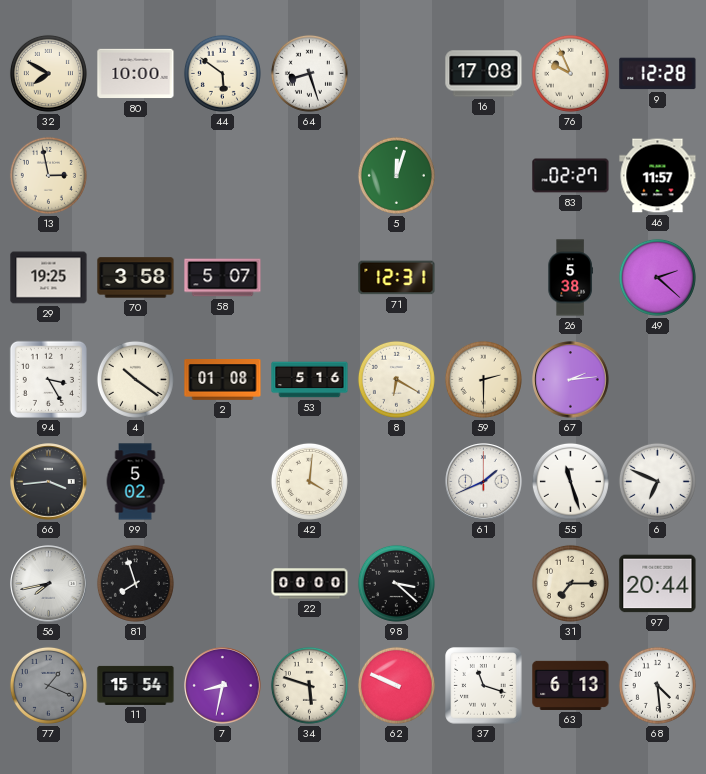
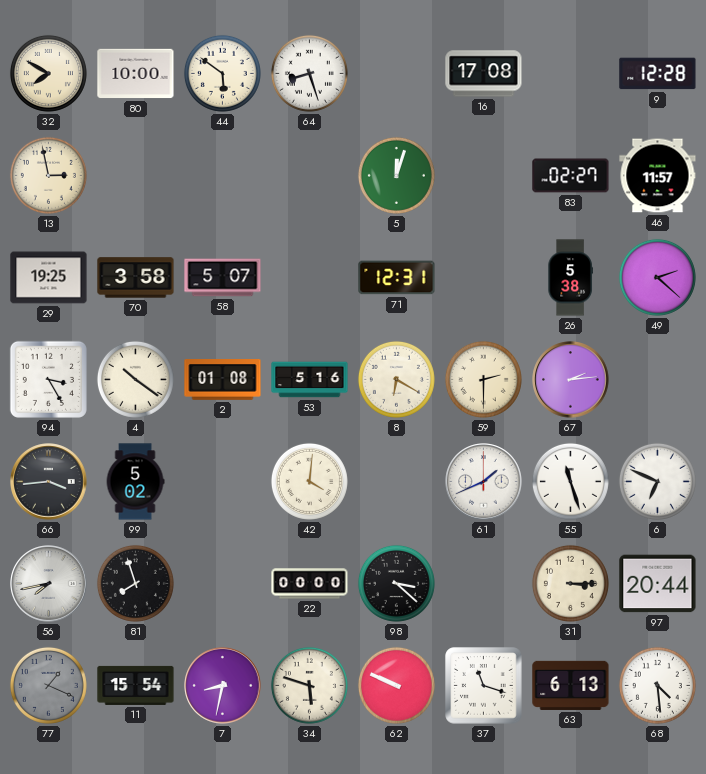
76: 9:56 -> none
31: 7:15 -> 3:15
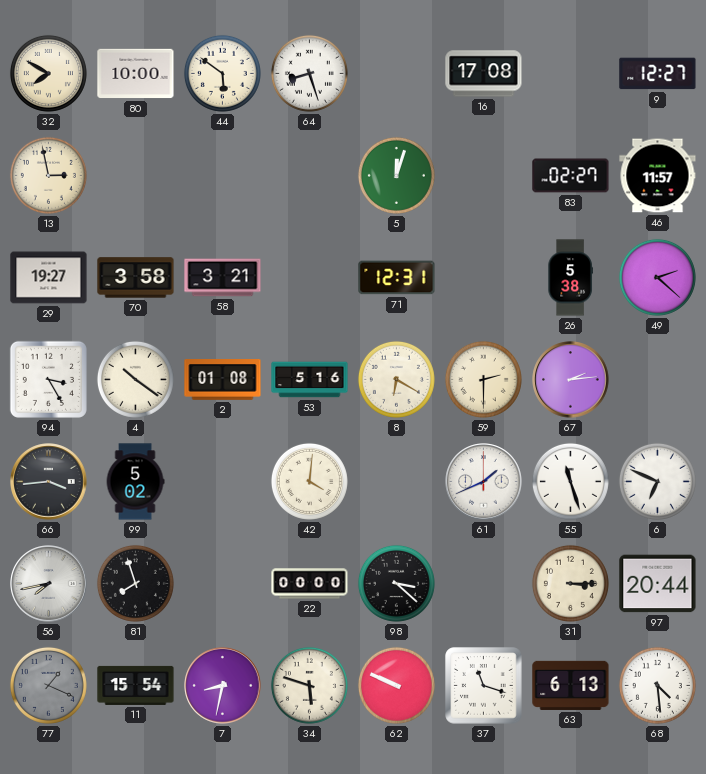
9: 12:28 -> 12:27
29: 19:25 -> 19:27
58: 5:07 -> 3:21
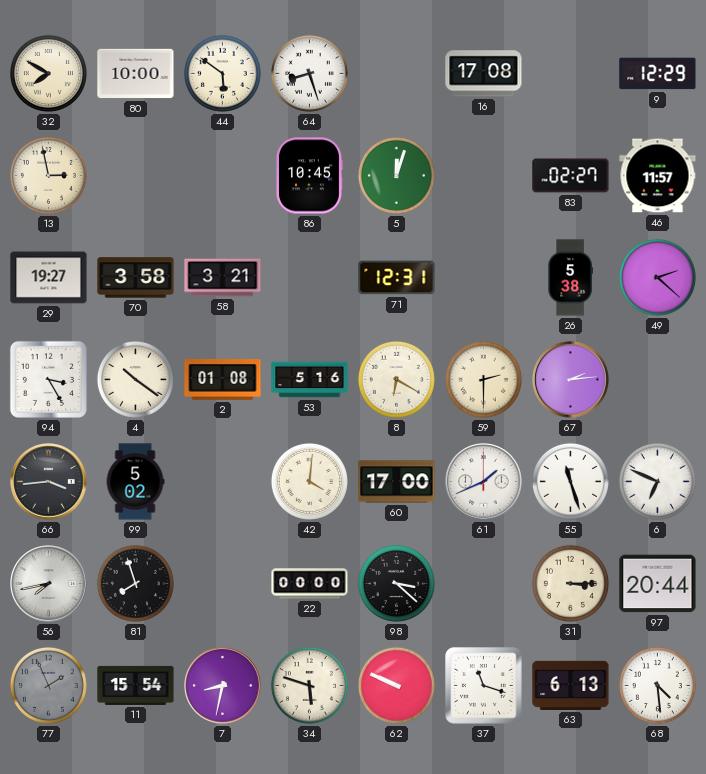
9: 12:27 -> 12:29
86: none -> 10:45
60: none -> 17:00
77: 1:19 -> 1:56
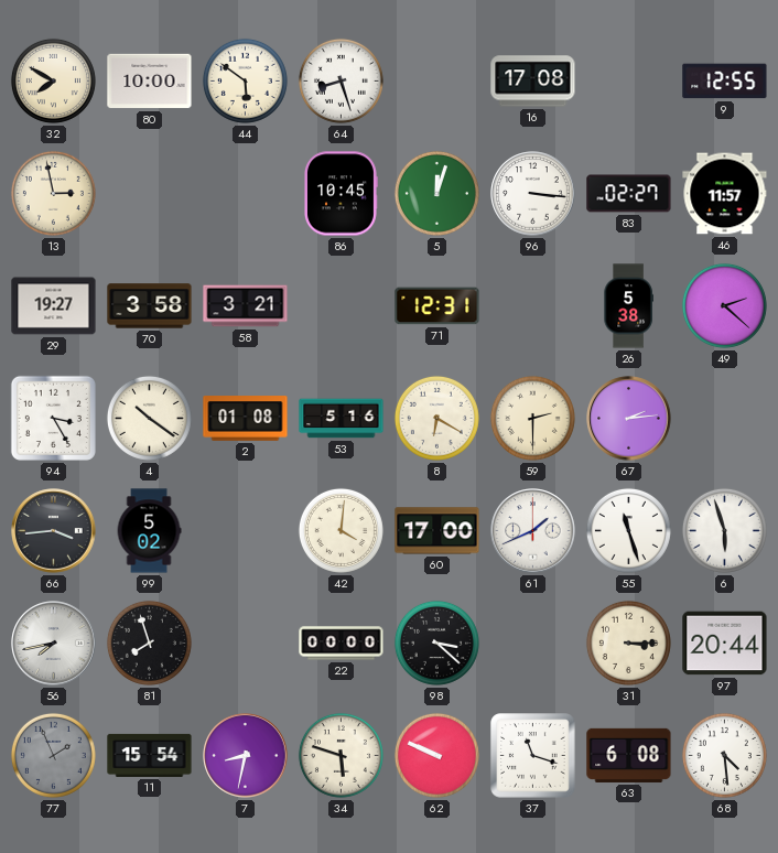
9: 12:29 -> 12:55
96: none -> 3:16
6: 6:49 -> 5:57
63: 6:13 -> 6:08
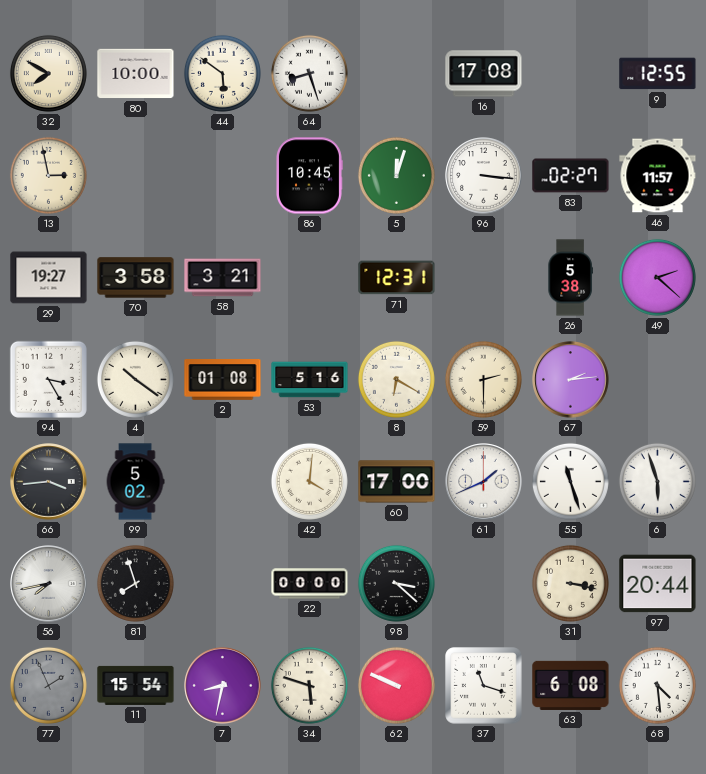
31: 3:15 -> 3:17
